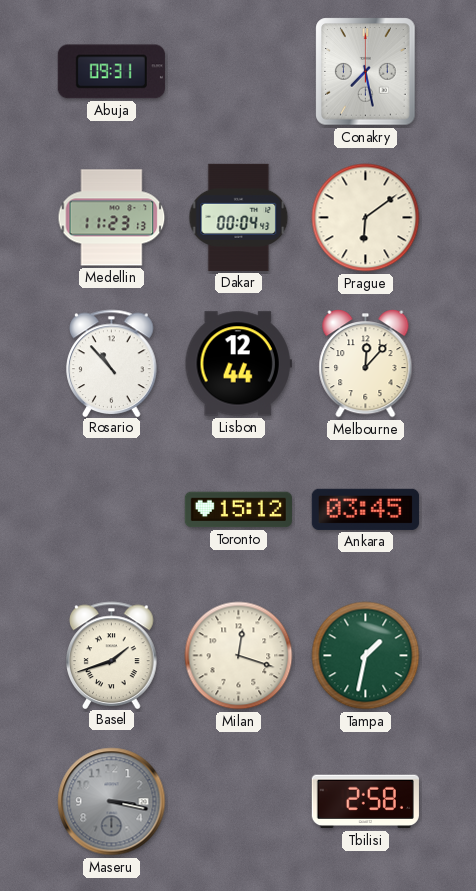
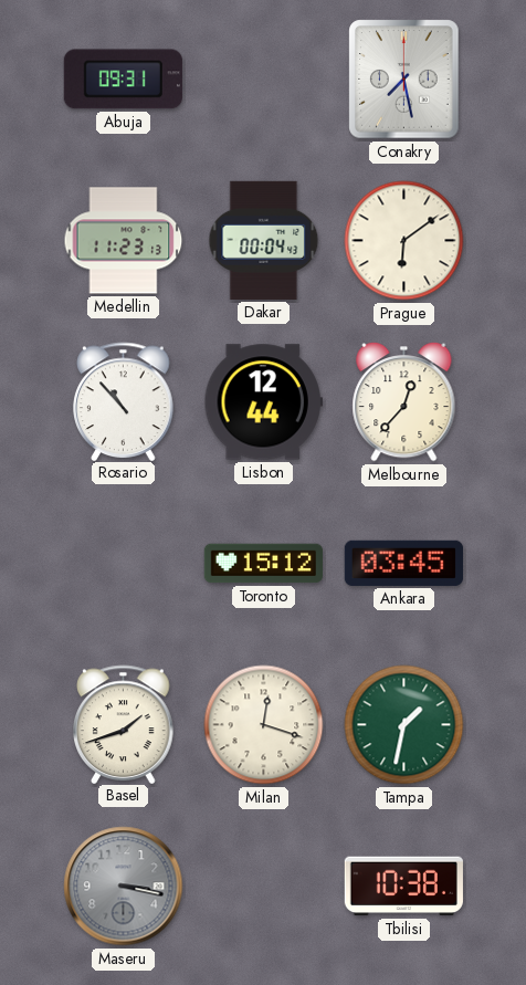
Melbourne: 12:07 -> 12:37
Tbilisi: 2:58 -> 10:38
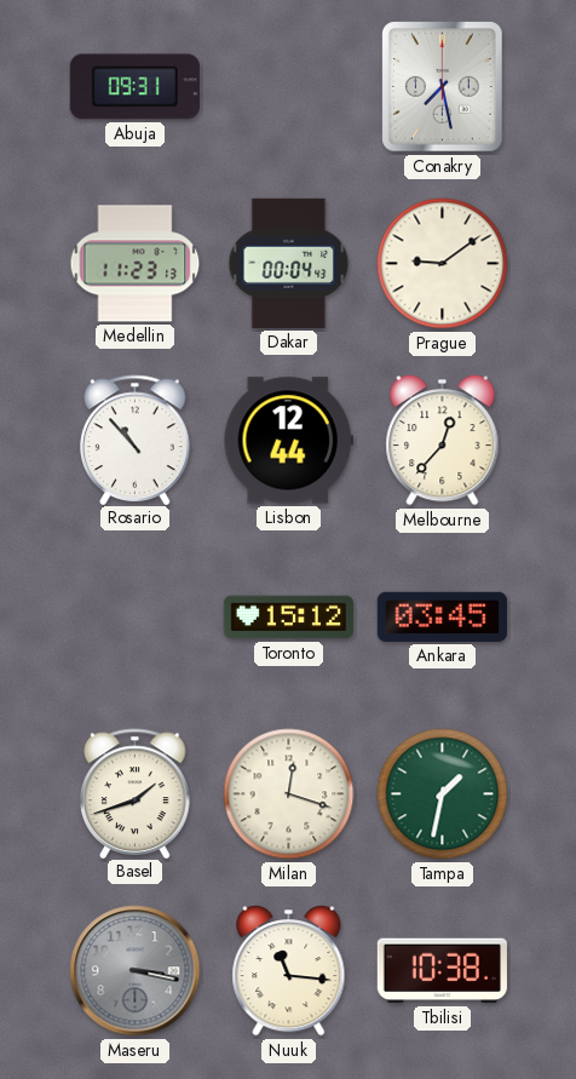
Prague: 6:09 -> 9:09
Nuuk: none -> 11:16
